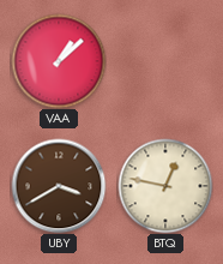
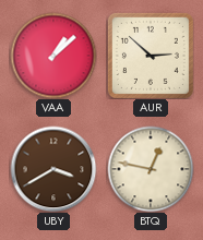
AUR: none -> 2:52
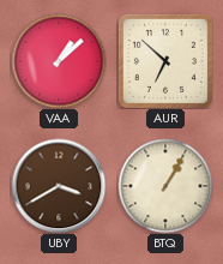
AUR: 2:52 -> 6:52
BTQ: 12:47 -> 1:05
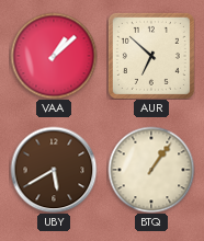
UBY: 3:40 -> 5:40
BTQ: 1:05 -> 1:06
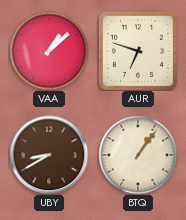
AUR: 6:52 -> 6:48
UBY: 5:40 -> 8:40
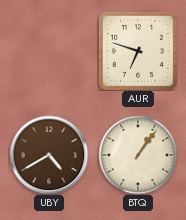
VAA: 1:08 -> none
UBY: 8:40 -> 4:40
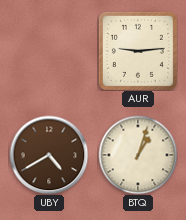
AUR: 6:48 -> 9:14
BTQ: 1:06 -> 1:03
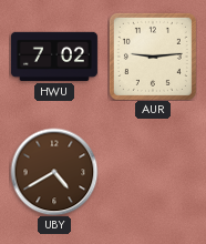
HWU: none -> 7:02
BTQ: 1:03 -> none
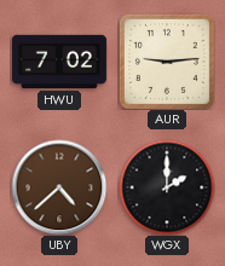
UBY: 4:40 -> 4:38
WGX: none -> 2:00
